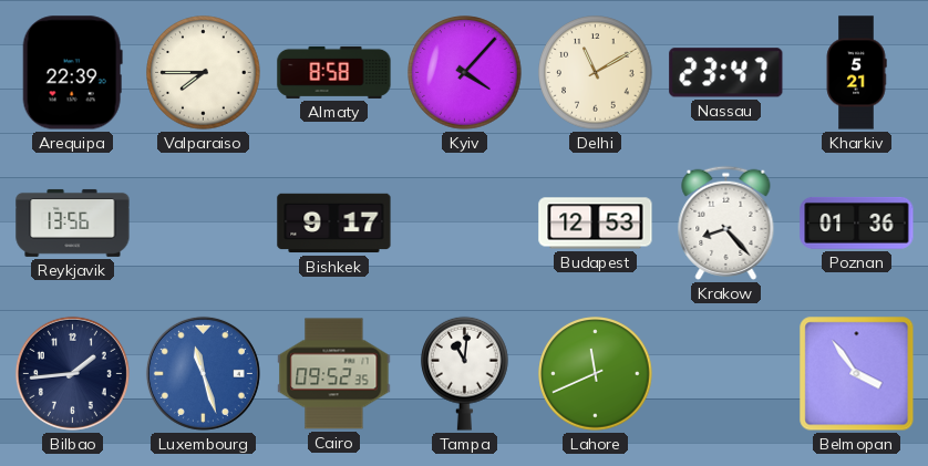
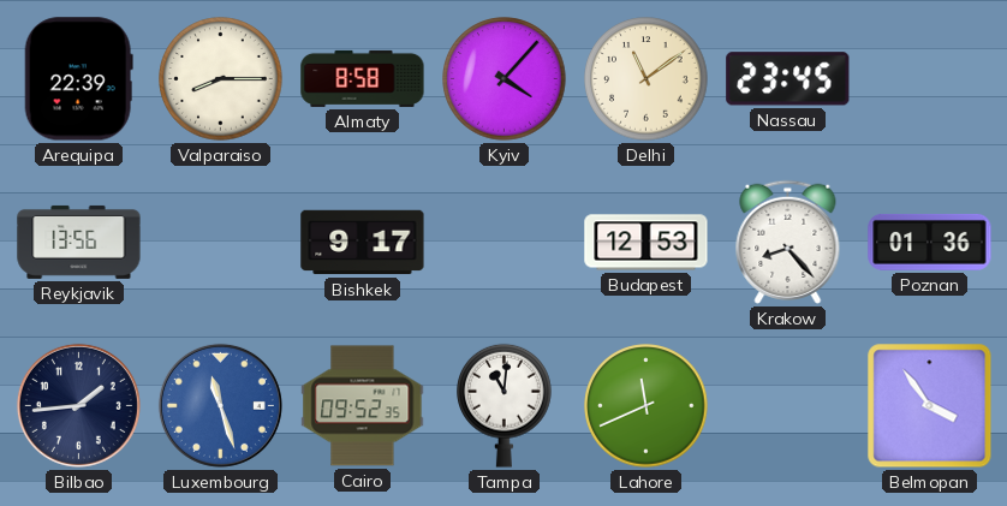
Valparaiso: 7:45 -> 8:15
Delhi: 11:10 -> 11:09
Nassau: 23:47 -> 23:45
Kharkiv: 5:21 -> none
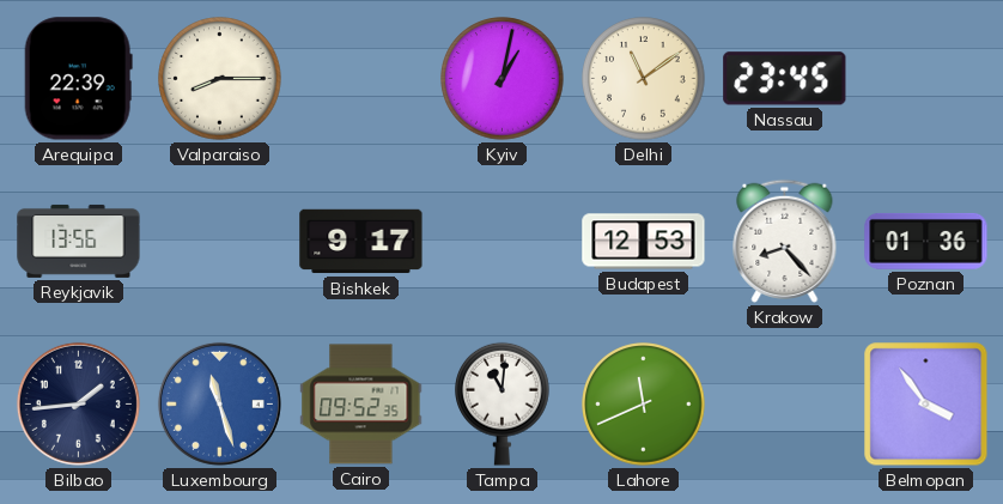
Almaty: 8:58 -> none
Kyiv: 4:07 -> 1:02
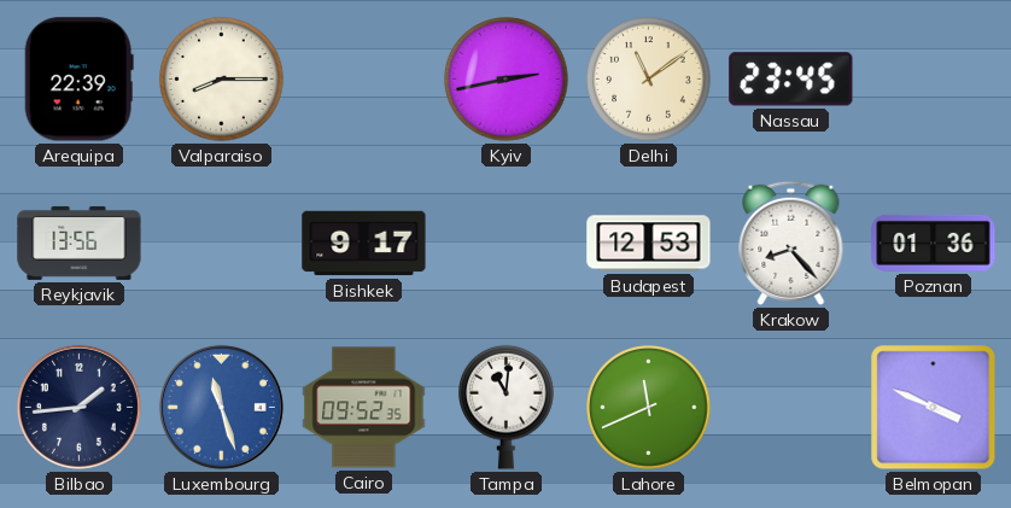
Kyiv: 1:02 -> 2:43
Belmopan: 3:54 -> 3:49
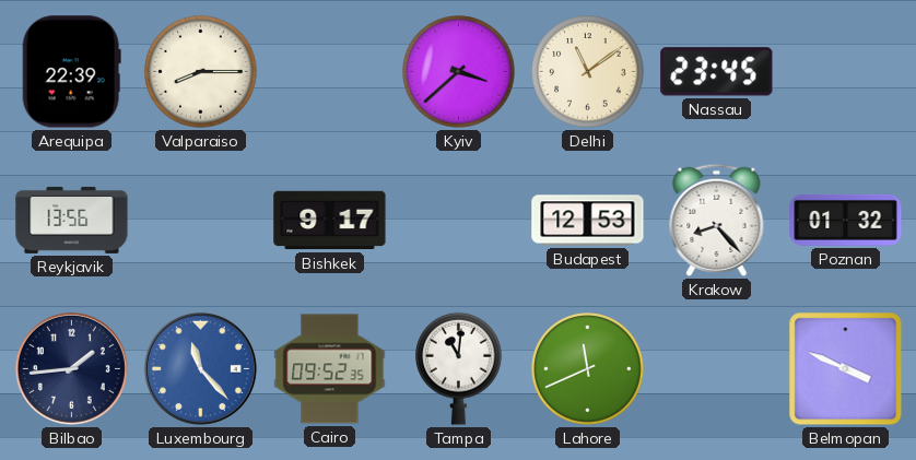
Kyiv: 2:43 -> 3:38
Poznan: 01:36 -> 01:32
Luxembourg: 11:27 -> 11:23
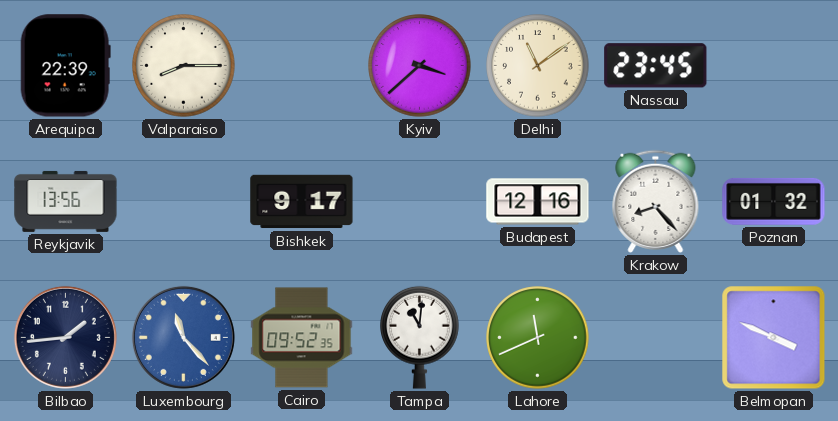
Budapest: 12:53 -> 12:16
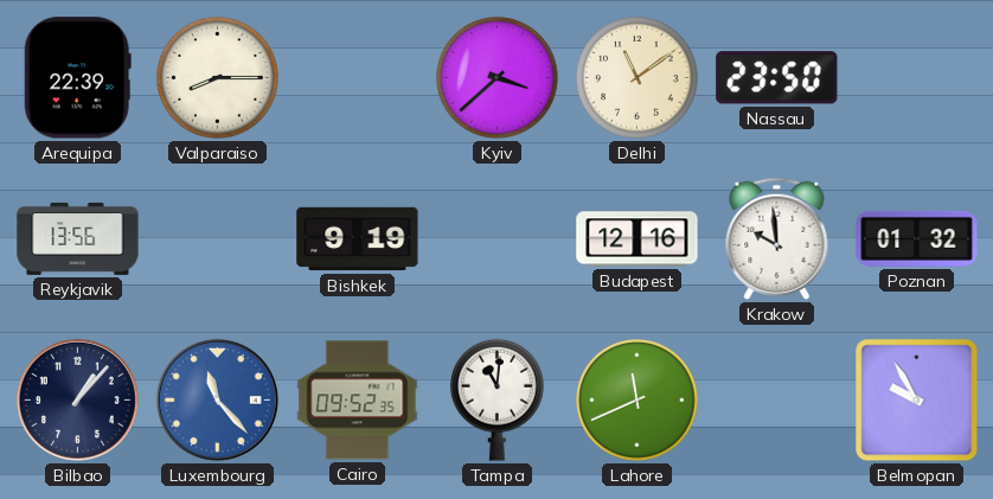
Nassau: 23:45 -> 23:50
Bishkek: 9:17 -> 9:19
Krakow: 8:23 -> 9:59
Bilbao: 1:44 -> 1:07
Belmopan: 3:49 -> 9:55
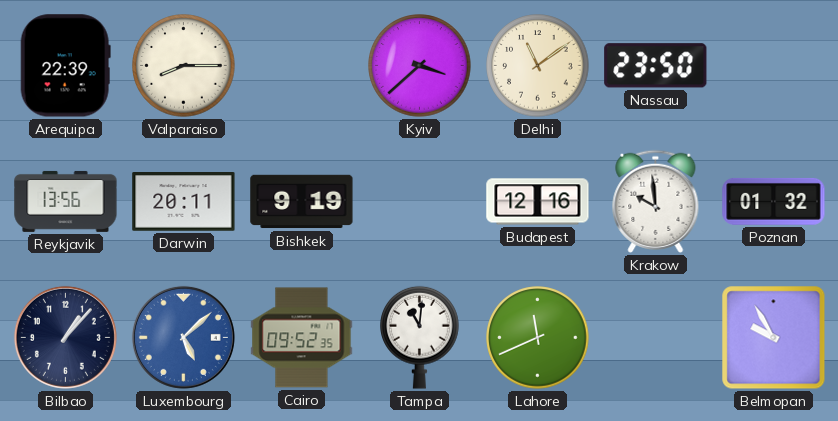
Darwin: none -> 20:11
Luxembourg: 11:23 -> 5:08
